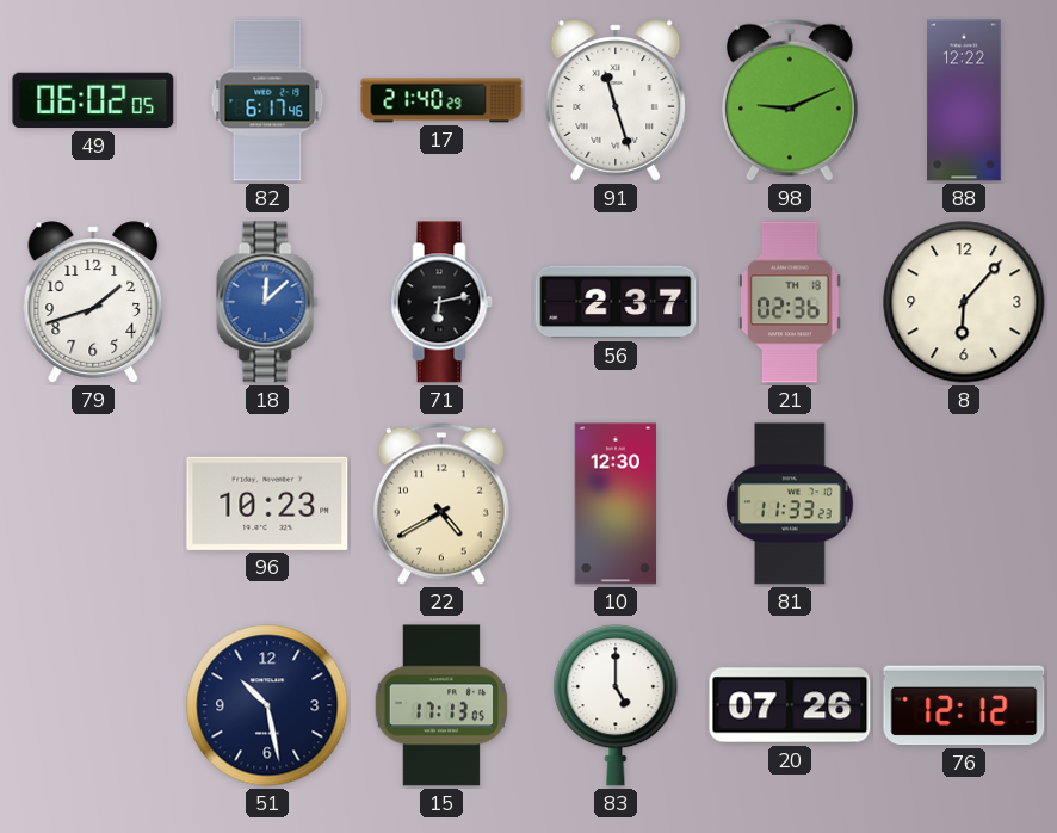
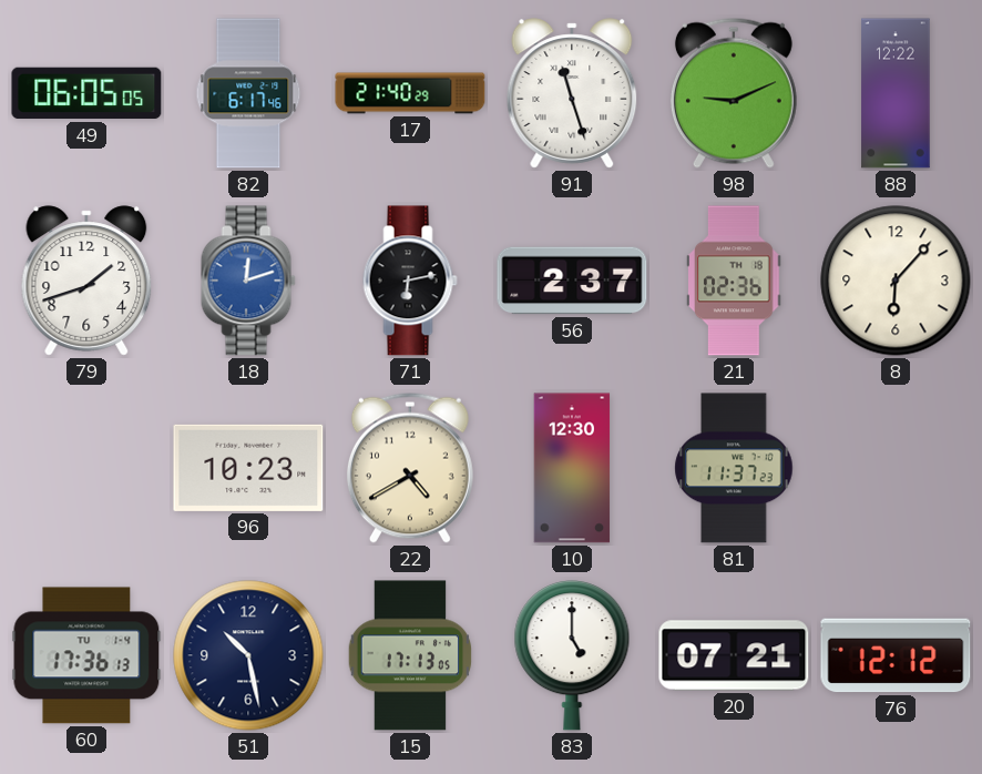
49: 06:02 -> 06:05
18: 12:08 -> 12:12
81: 11:33 -> 11:37
60: none -> 17:36
20: 07:26 -> 07:21
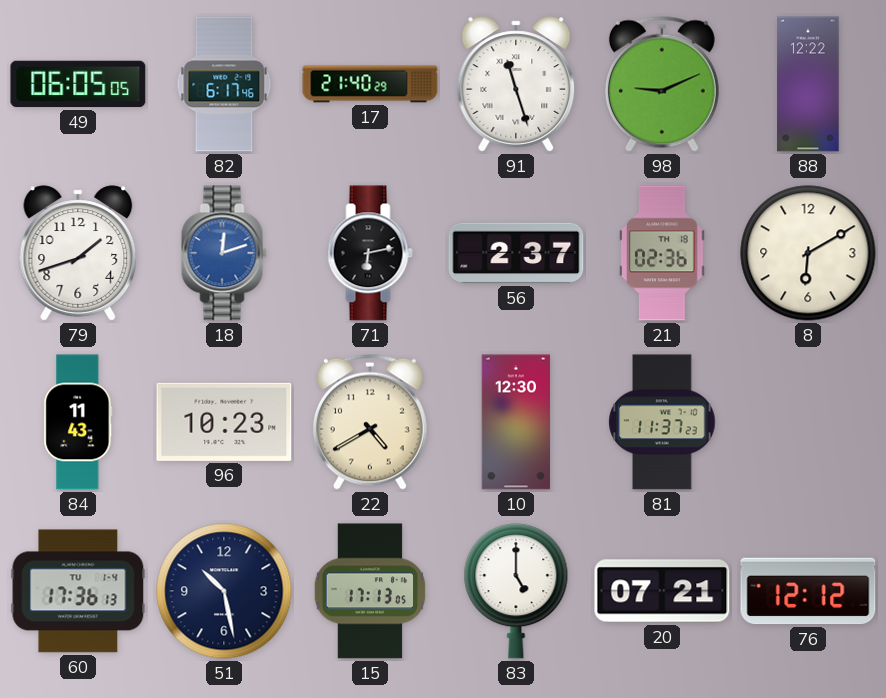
8: 6:07 -> 6:10
84: none -> 11:43
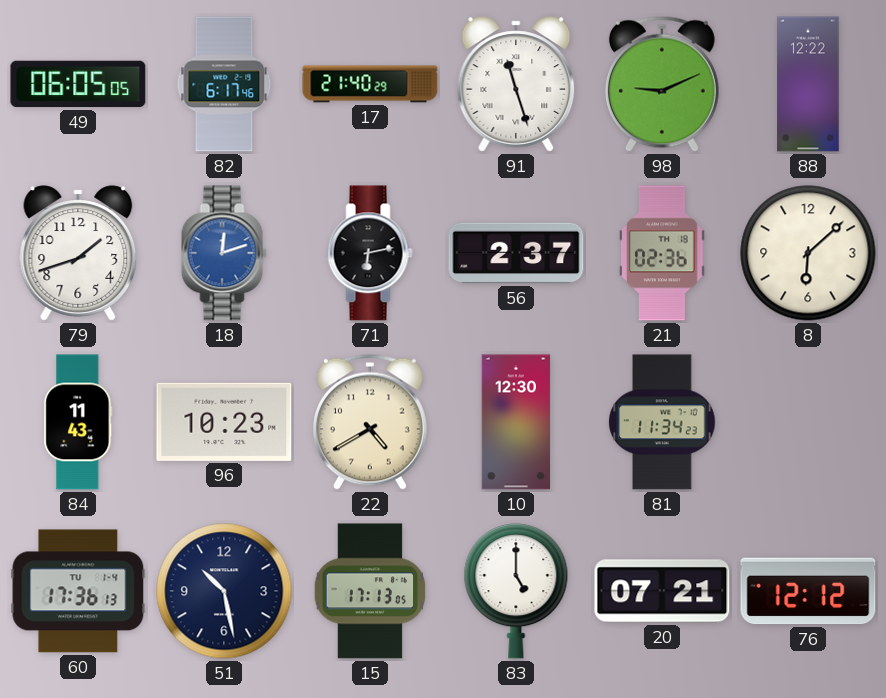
8: 6:10 -> 6:08
81: 11:37 -> 11:34
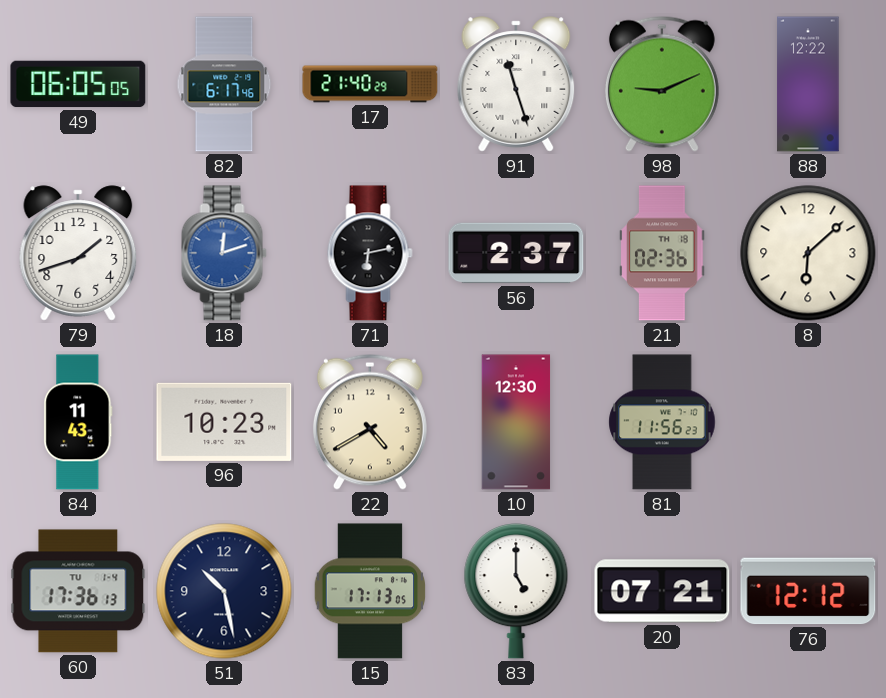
81: 11:34 -> 11:56
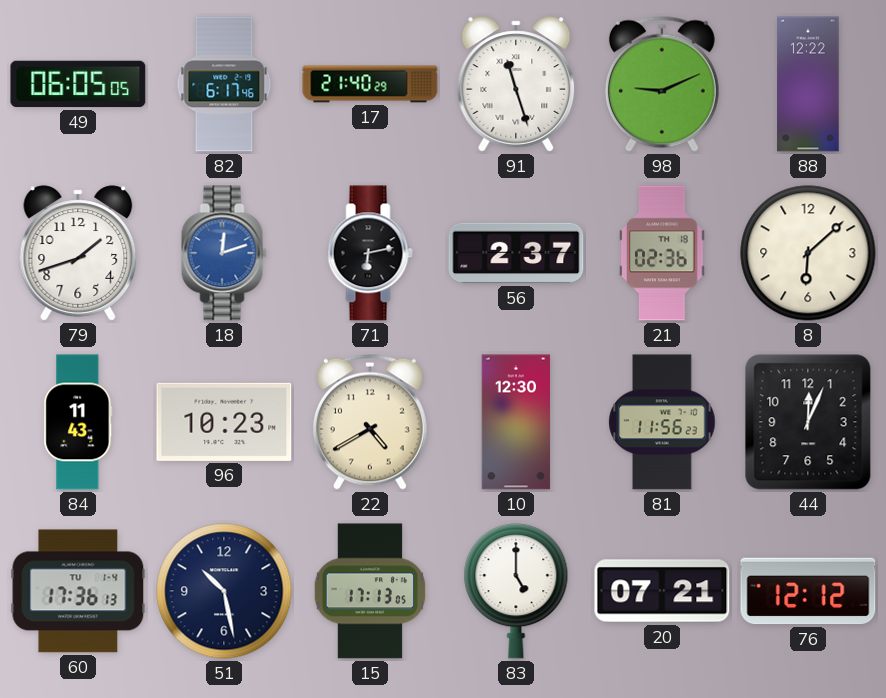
44: none -> 12:04
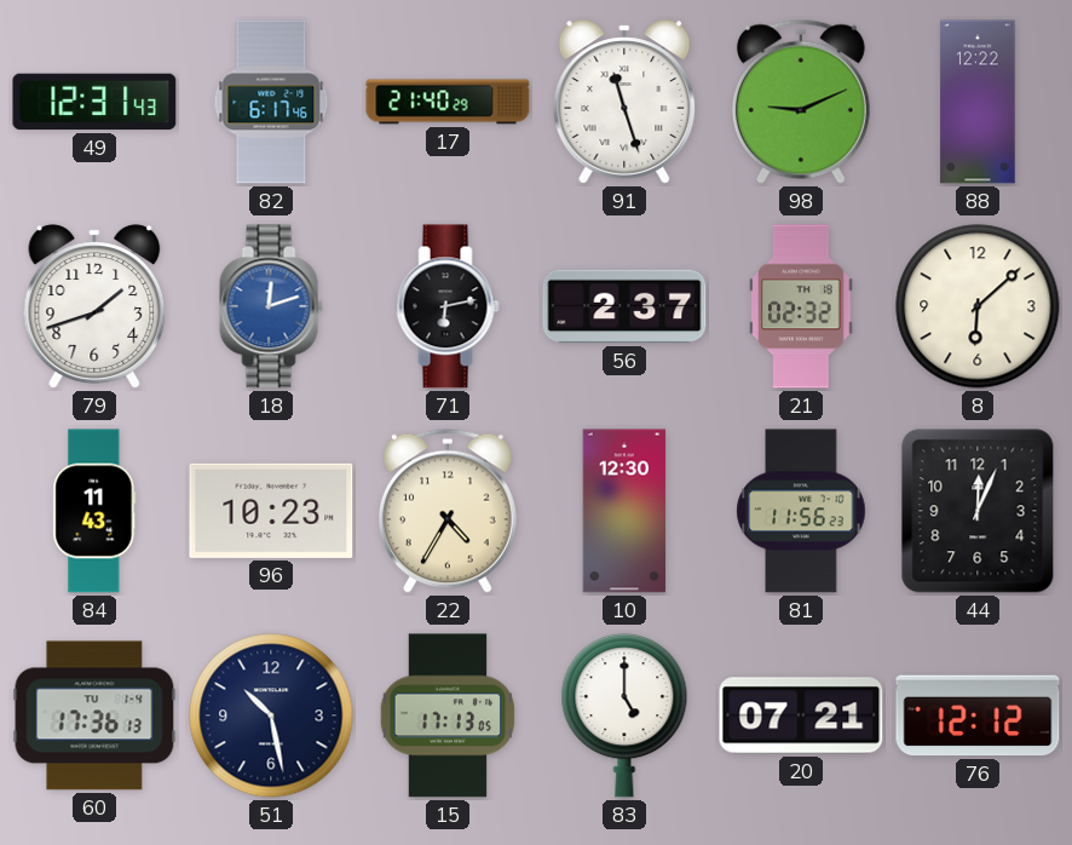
49: 06:05 -> 12:31
21: 02:36 -> 02:32
22: 4:40 -> 4:35
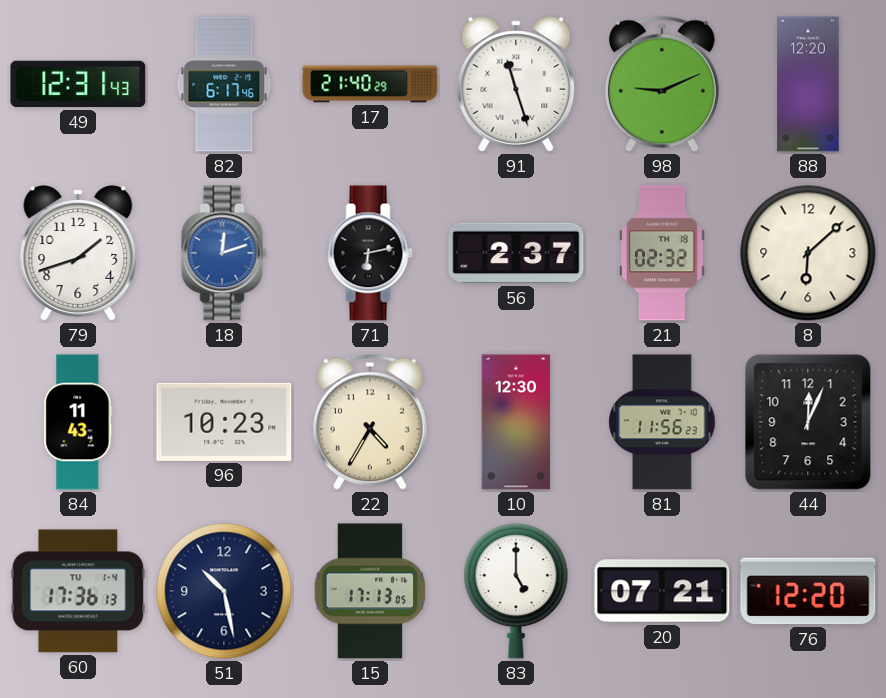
88: 12:22 -> 12:20
76: 12:12 -> 12:20
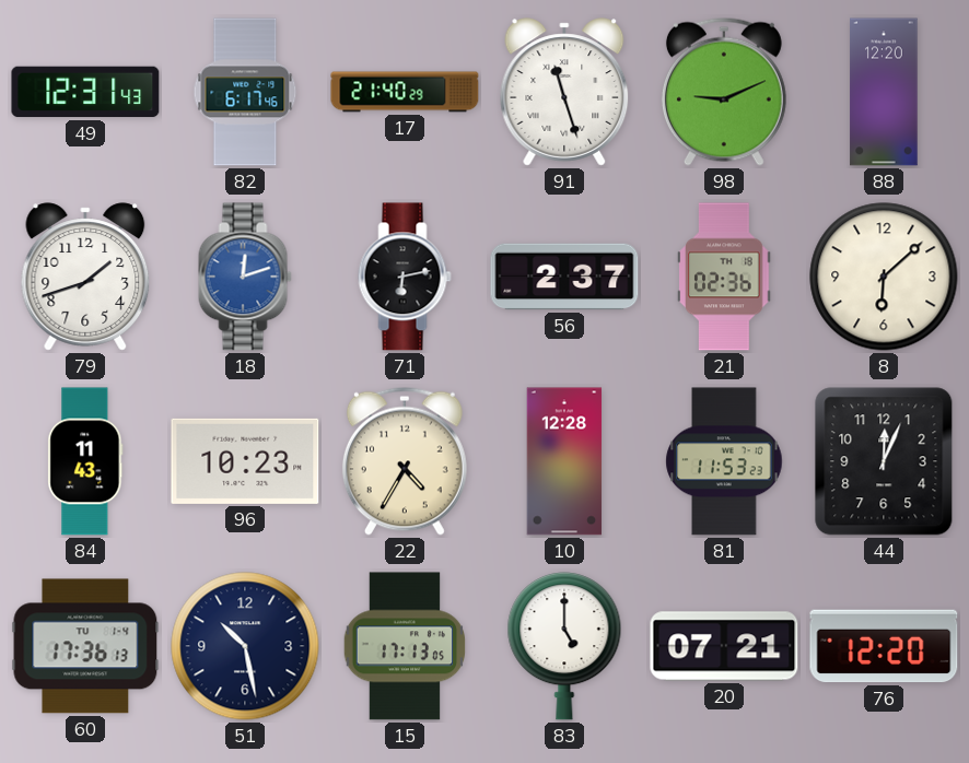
21: 02:32 -> 02:36
10: 12:30 -> 12:28
81: 11:56 -> 11:53
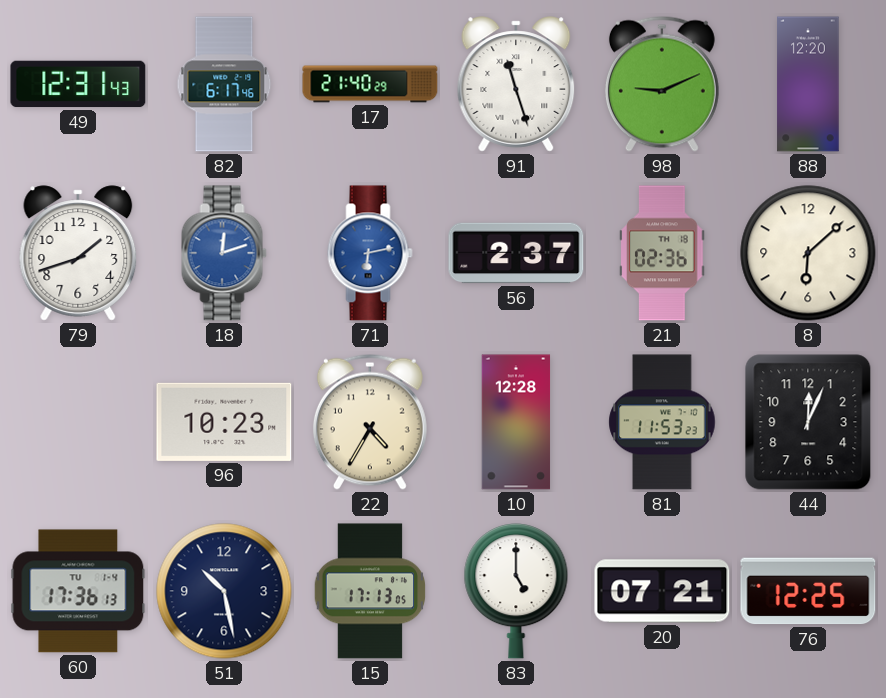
71 dial: black -> blue
84: 11:43 -> none
76: 12:20 -> 12:25
